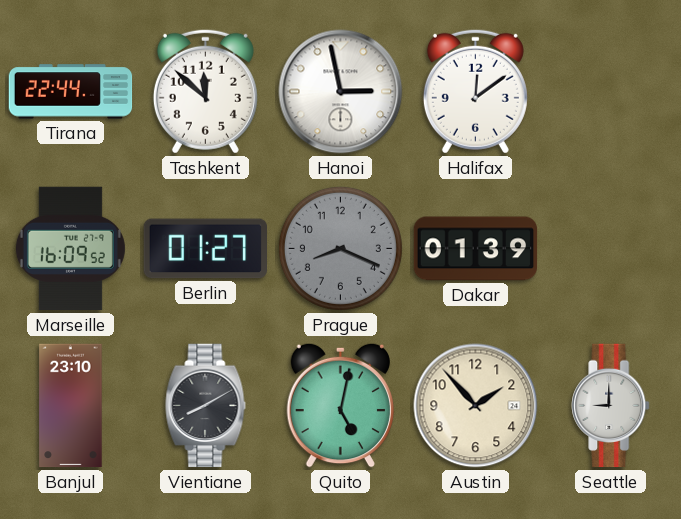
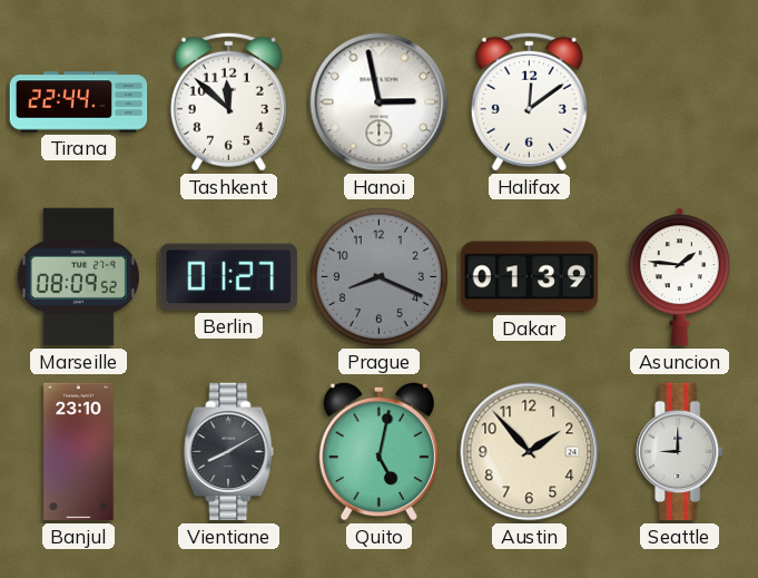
Marseille: 16:09 -> 08:09
Asuncion: none -> 1:46
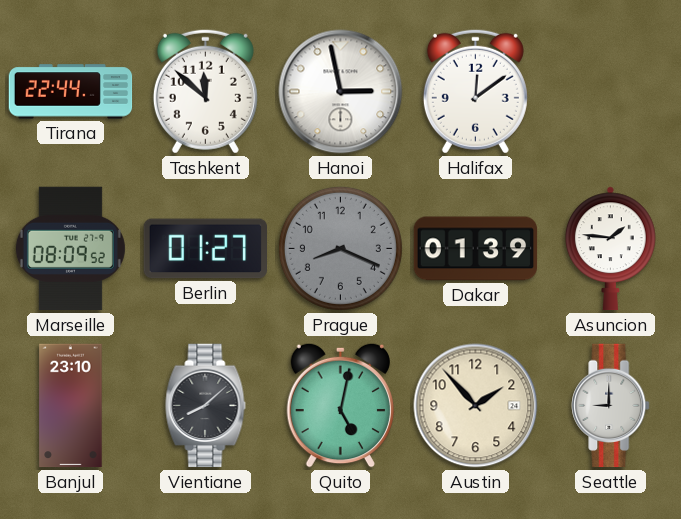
Vientiane: 8:10 -> 8:08
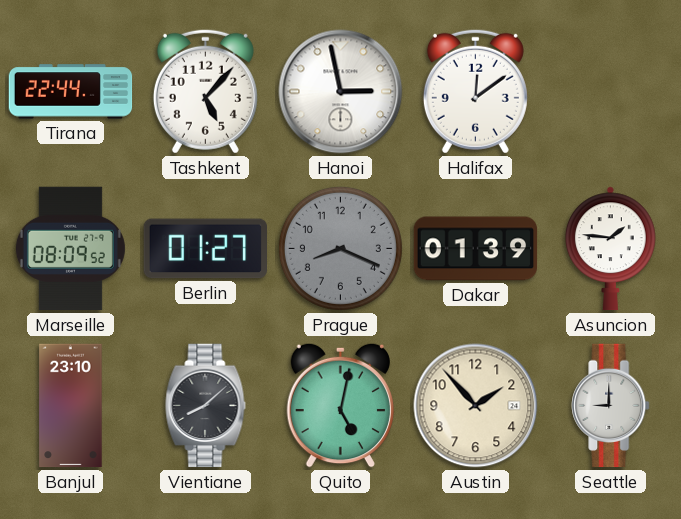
Tashkent: 11:52 -> 5:07
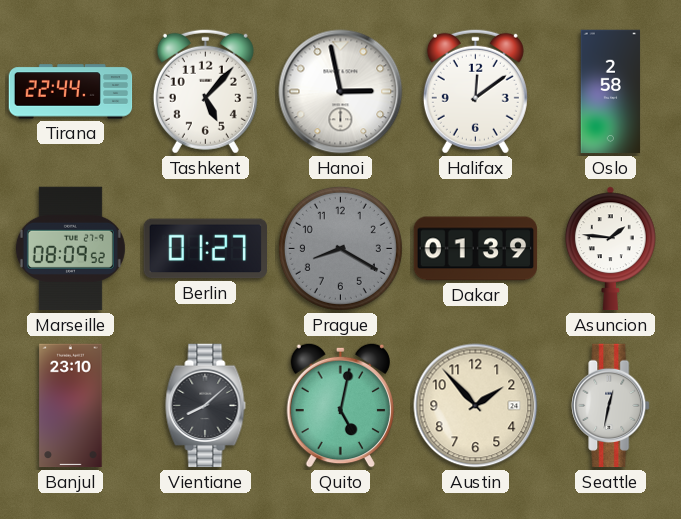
Oslo: none -> 2:58
Prague: 8:19 -> 8:20
Seattle: 9:00 -> 12:32
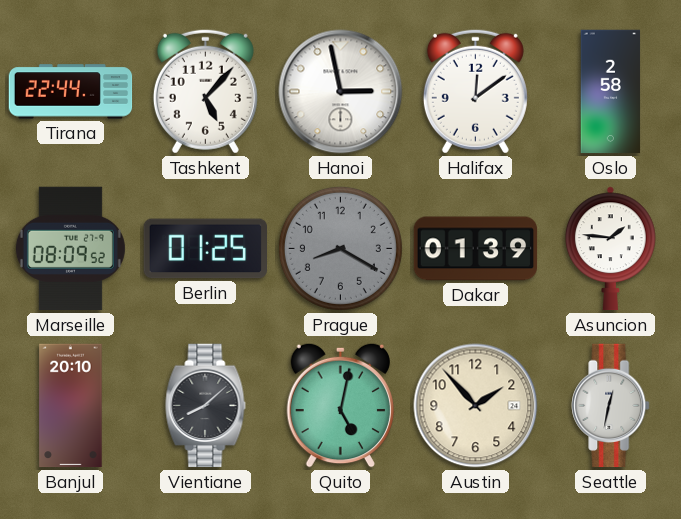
Berlin: 01:27 -> 01:25
Banjul: 23:10 -> 20:10
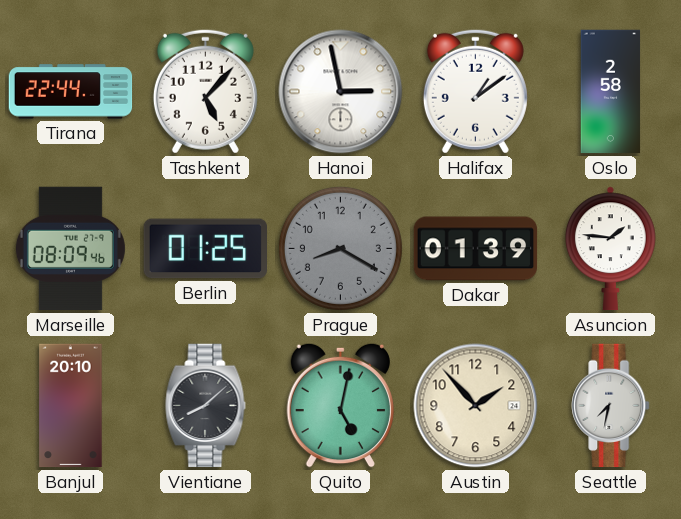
Halifax: 12:09 -> 1:09
Marseille: 08:09:52 -> 08:09:46
Seattle: 12:32 -> 7:32
